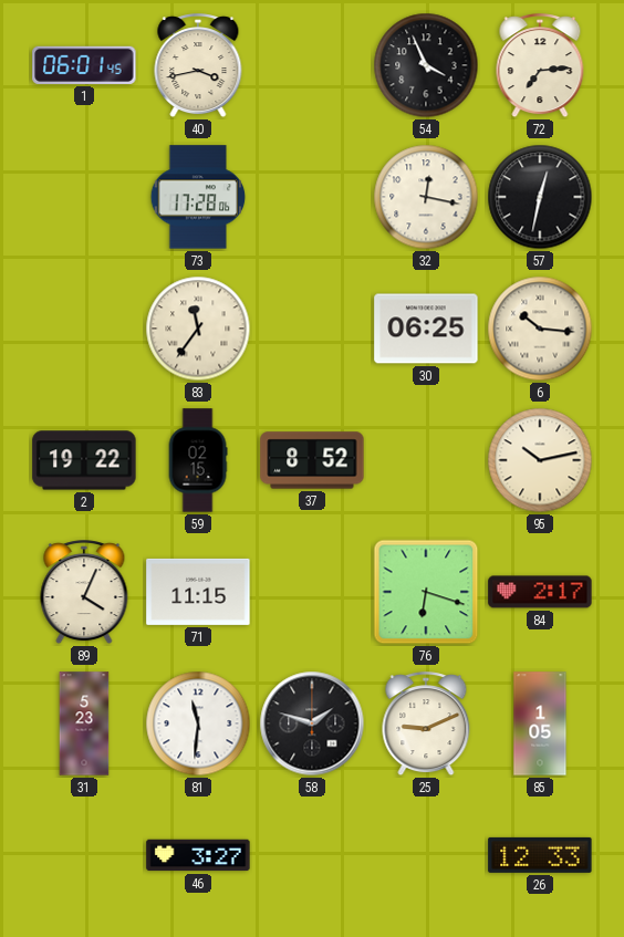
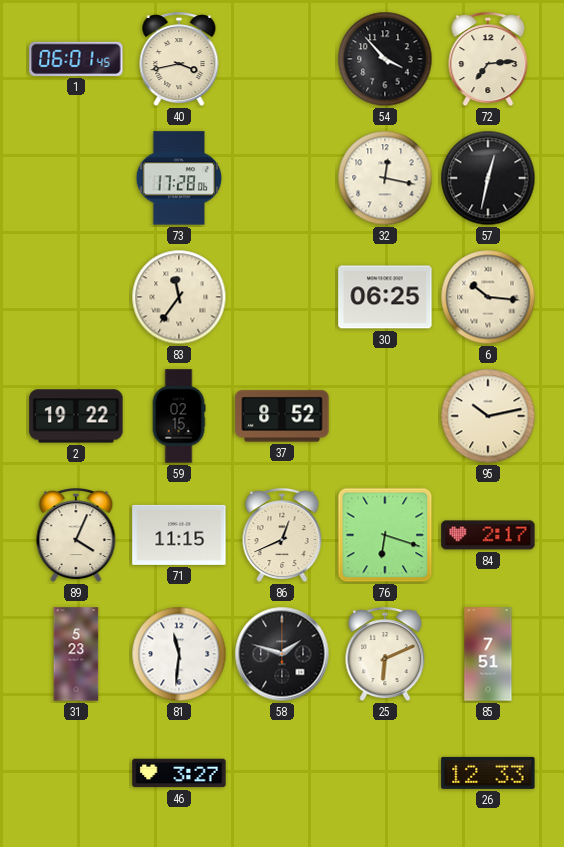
54: 3:56 -> 3:53
86: none -> 12:41
25: 9:11 -> 6:11
85: 1:05 -> 7:51
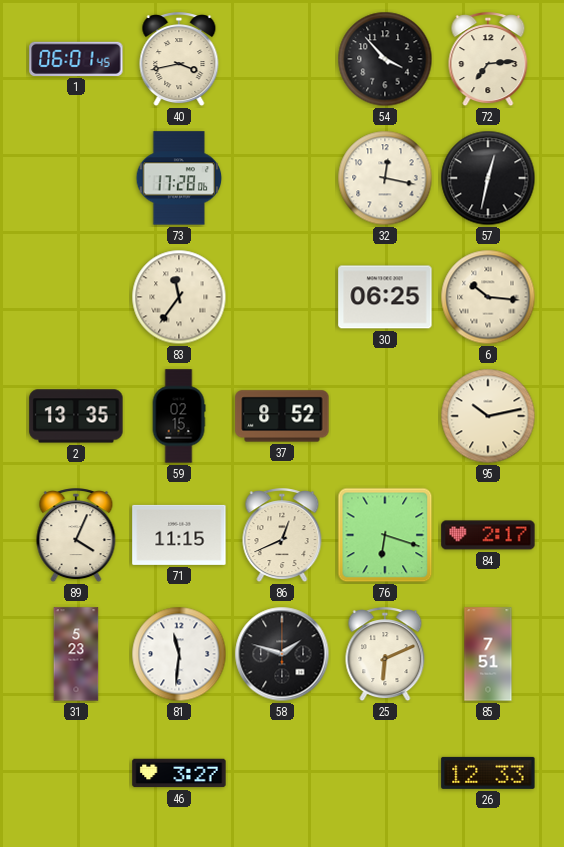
2: 19:22 -> 13:35
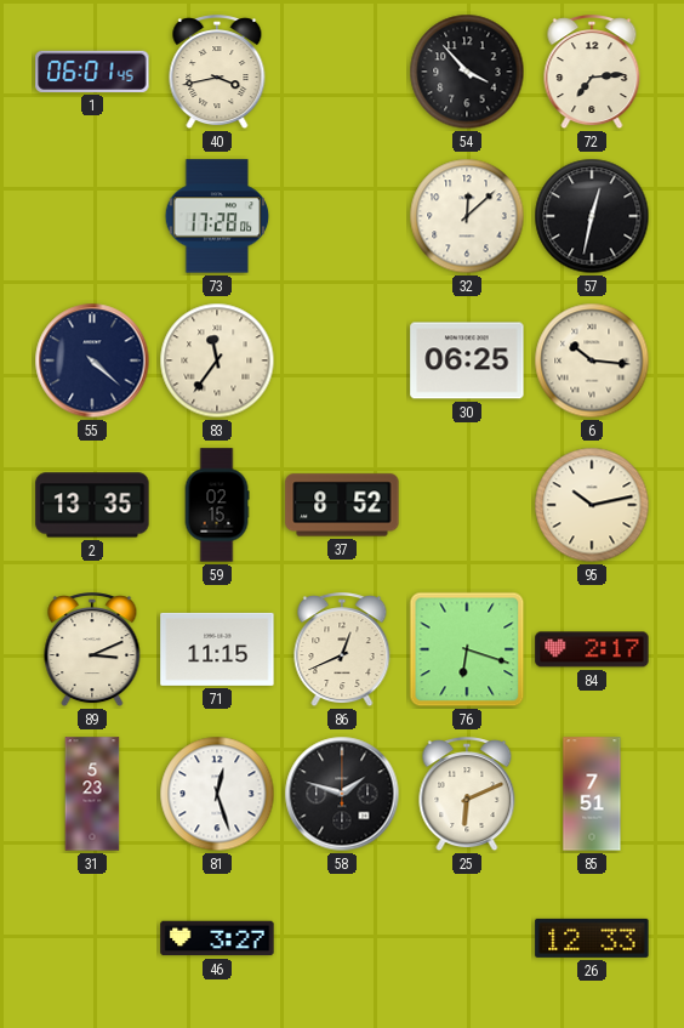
32: 12:17 -> 12:08
55: none -> 4:22
89: 4:04 -> 3:11
81: 11:31 -> 12:27
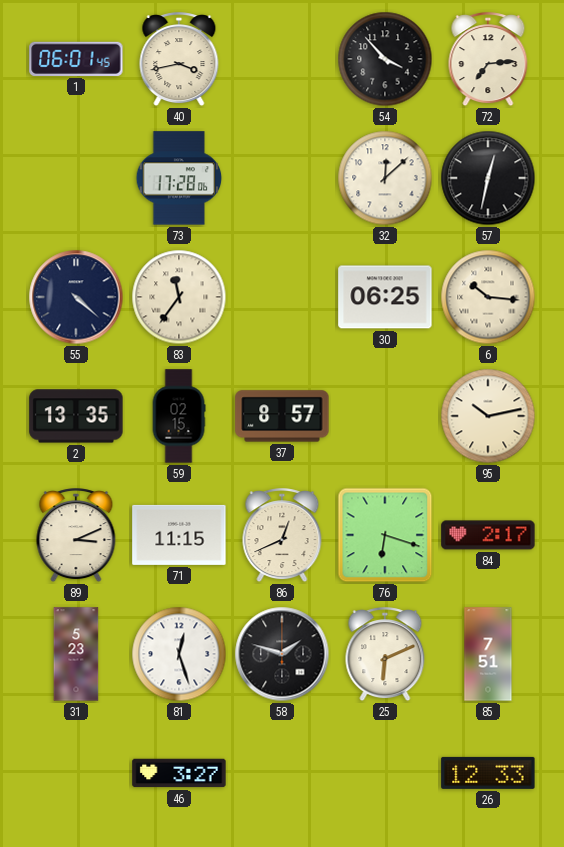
37: 8:52 -> 8:57
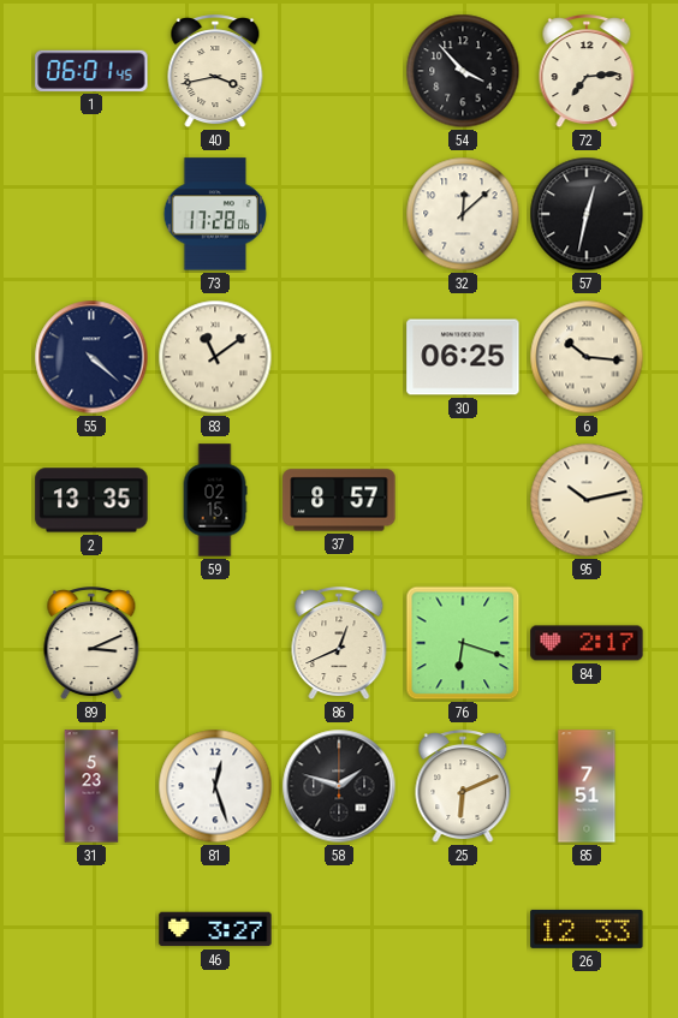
83: 11:36 -> 11:09
71: 11:15 -> none
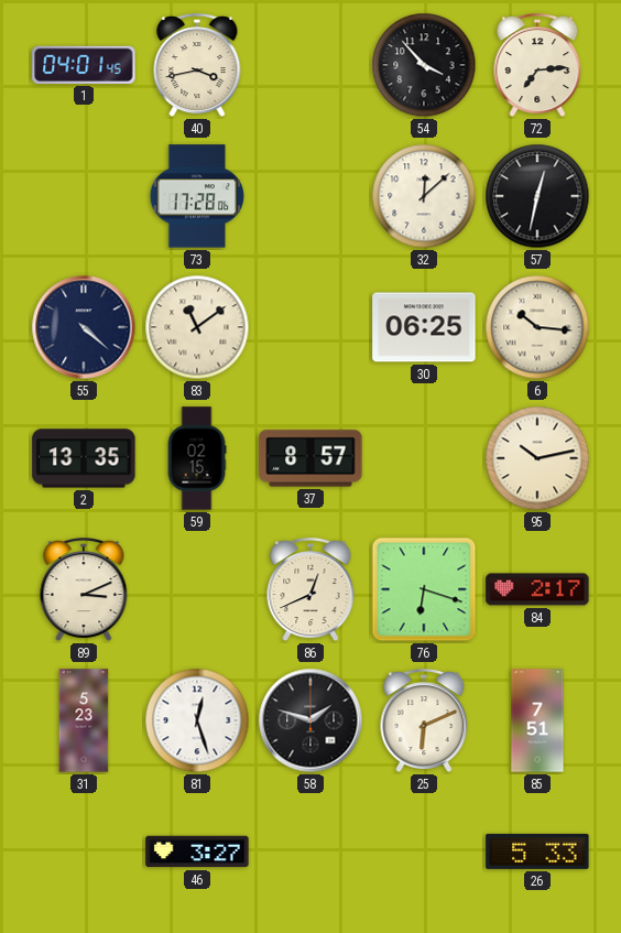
1: 06:01 -> 04:01
26: 12:33 -> 5:33
